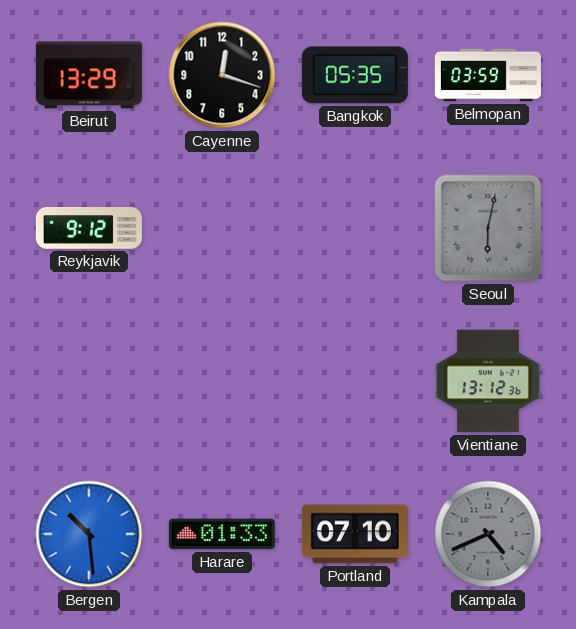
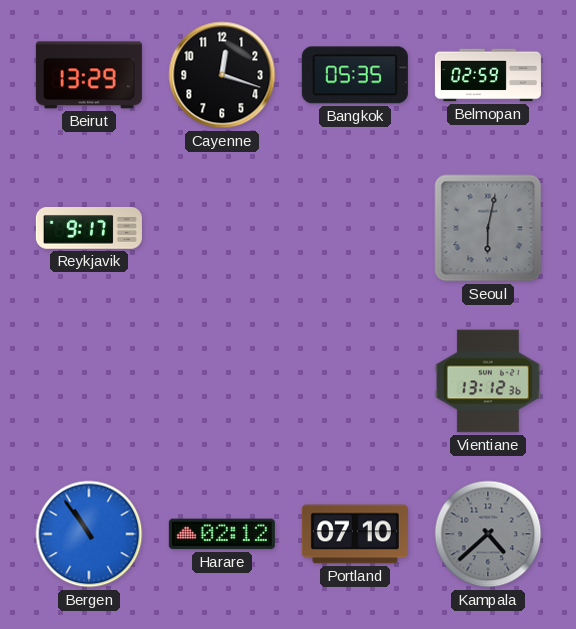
Belmopan: 03:59 -> 02:59
Reykjavik: 9:12 -> 9:17
Bergen: 10:29 -> 10:54
Harare: 01:33 -> 02:12
Kampala: 4:41 -> 4:38
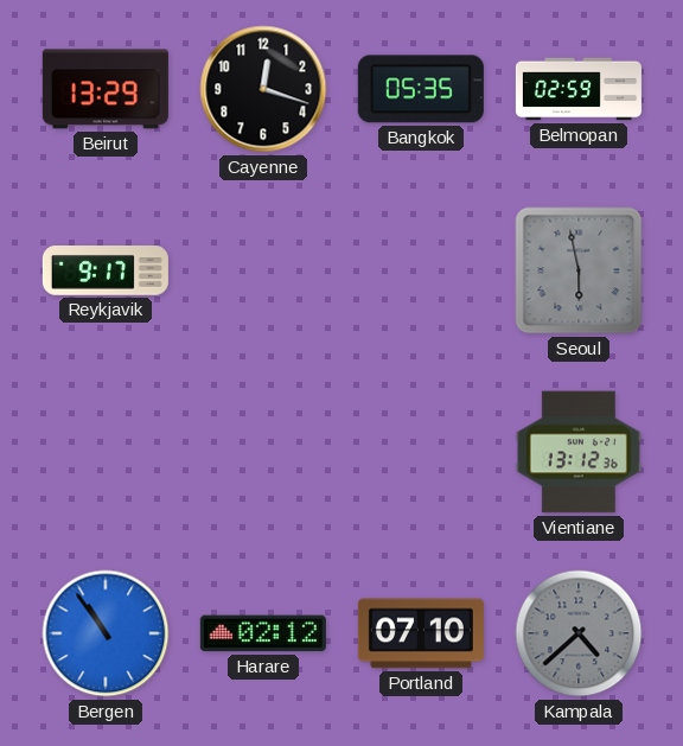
Seoul: 6:02 -> 5:58
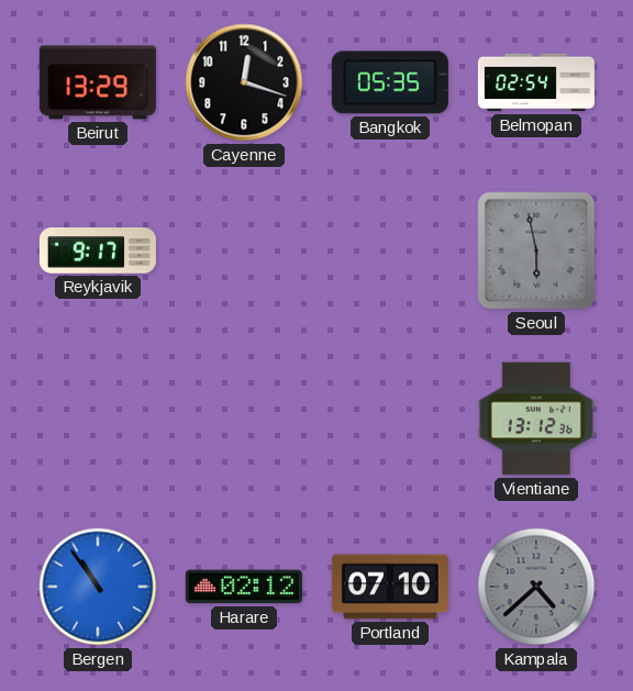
Belmopan: 02:59 -> 02:54
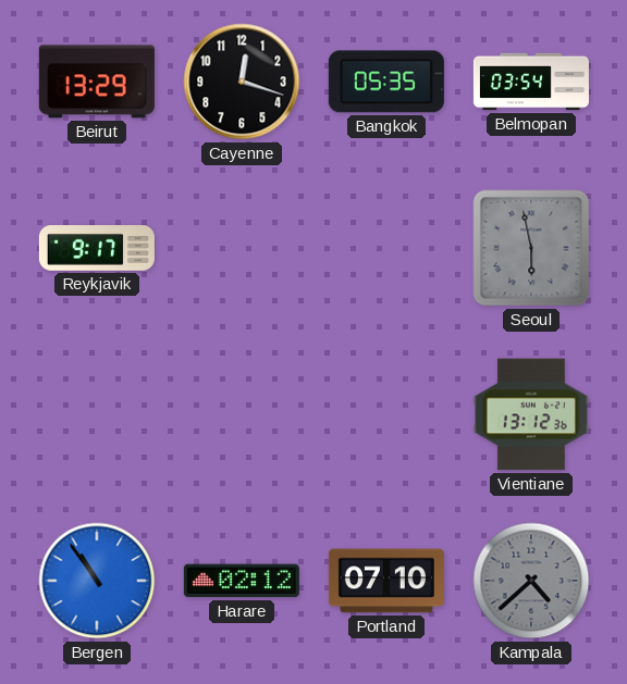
Belmopan: 02:54 -> 03:54
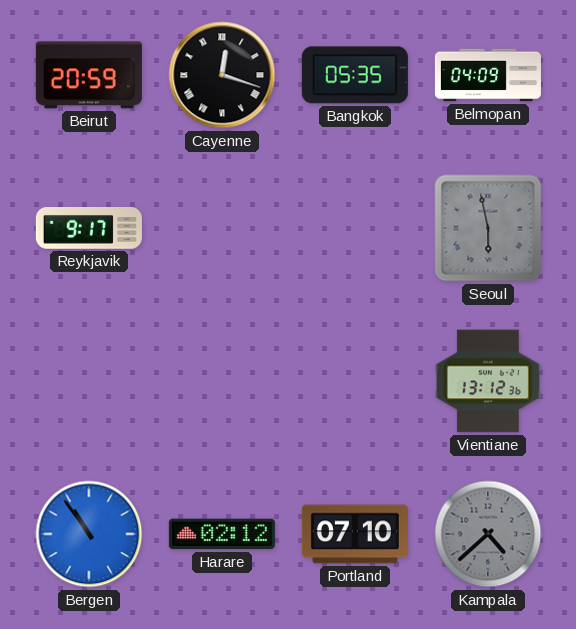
Beirut: 13:29 -> 20:59
Cayenne numerals: Arabic -> Roman
Belmopan: 03:54 -> 04:09
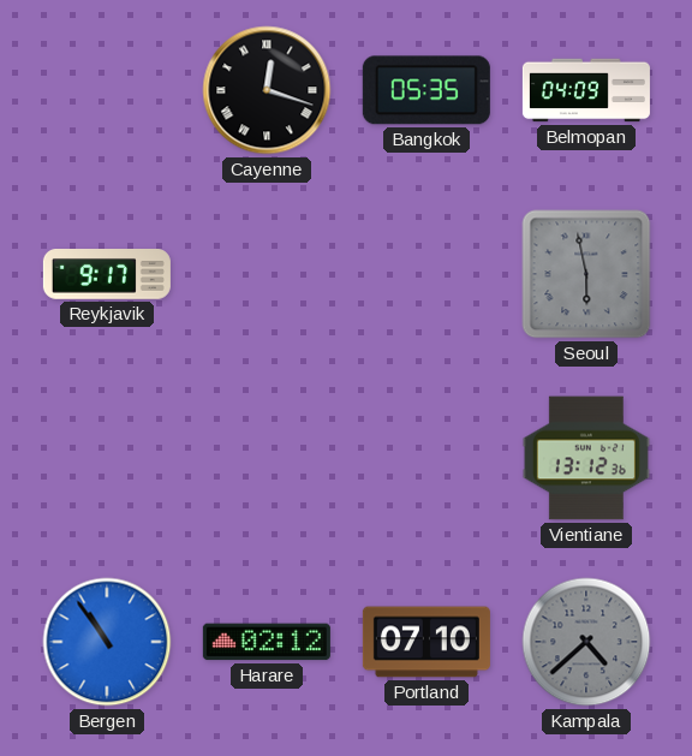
Beirut: 20:59 -> none
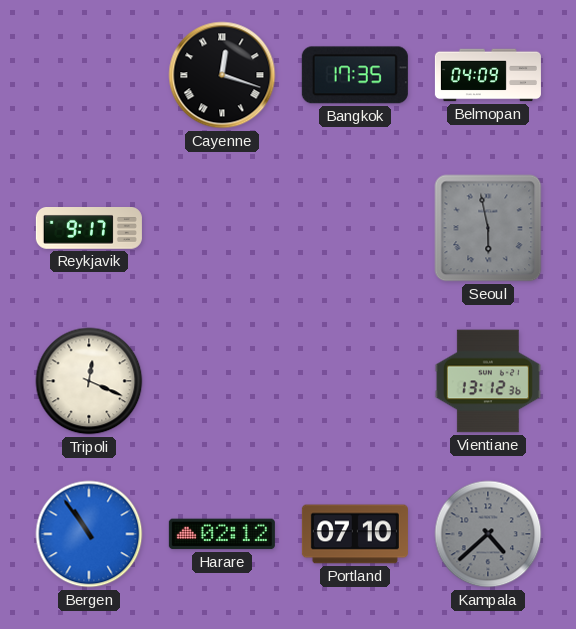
Bangkok: 05:35 -> 17:35
Tripoli: none -> 12:19
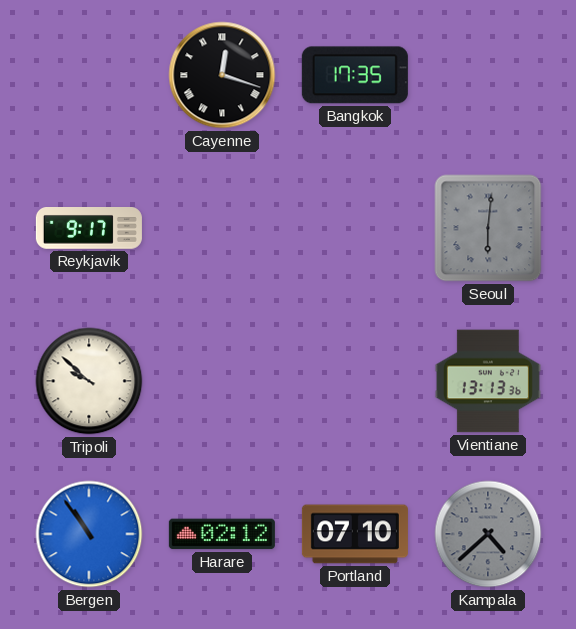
Belmopan: 04:09 -> none
Seoul: 5:58 -> 6:01
Tripoli: 12:19 -> 9:52
Vientiane: 13:12 -> 13:13
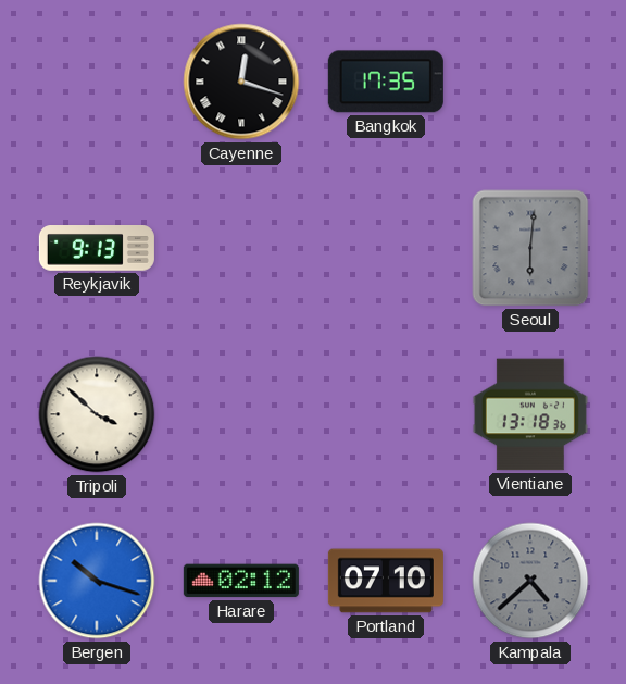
Reykjavik: 9:17 -> 9:13
Tripoli: 9:52 -> 3:52
Vientiane: 13:13 -> 13:18
Bergen: 10:54 -> 10:18
